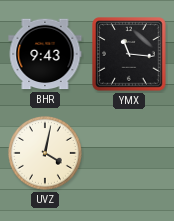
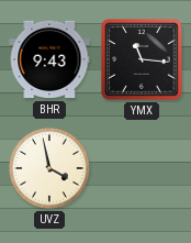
UVZ: 4:02 -> 3:58
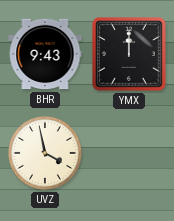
YMX: 11:16 -> 12:00
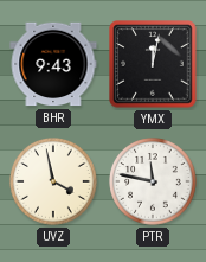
YMX: 12:00 -> 12:02
PTR: none -> 11:47
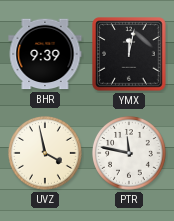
BHR: 9:43 -> 9:39
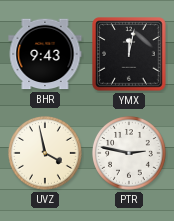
BHR: 9:39 -> 9:43
PTR: 11:47 -> 2:47
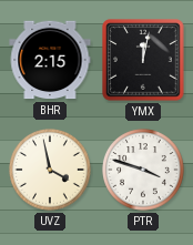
BHR: 9:43 -> 2:15
PTR: 2:47 -> 3:48
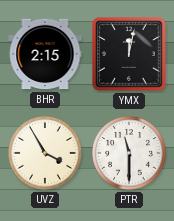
UVZ: 3:58 -> 3:55
PTR: 3:48 -> 11:30
